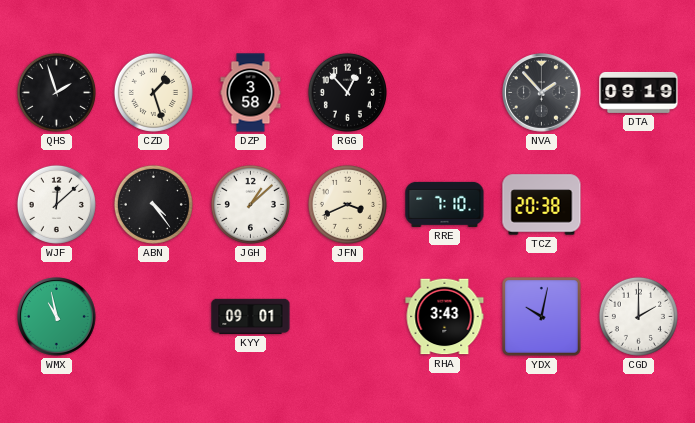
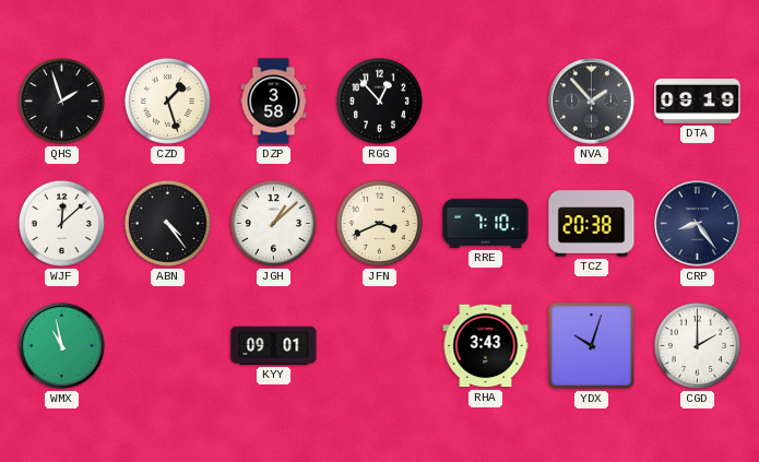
CRP: none -> 8:24
YDX: 10:02 -> 10:03
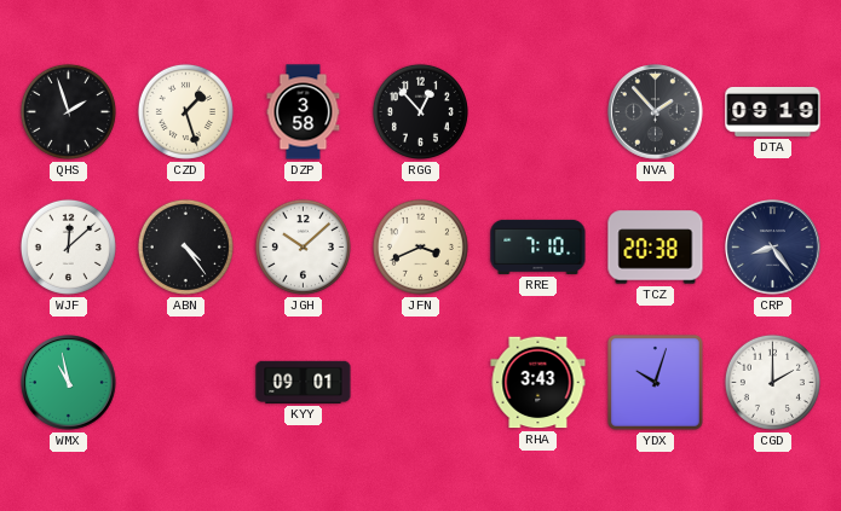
JGH: 1:08 -> 10:08
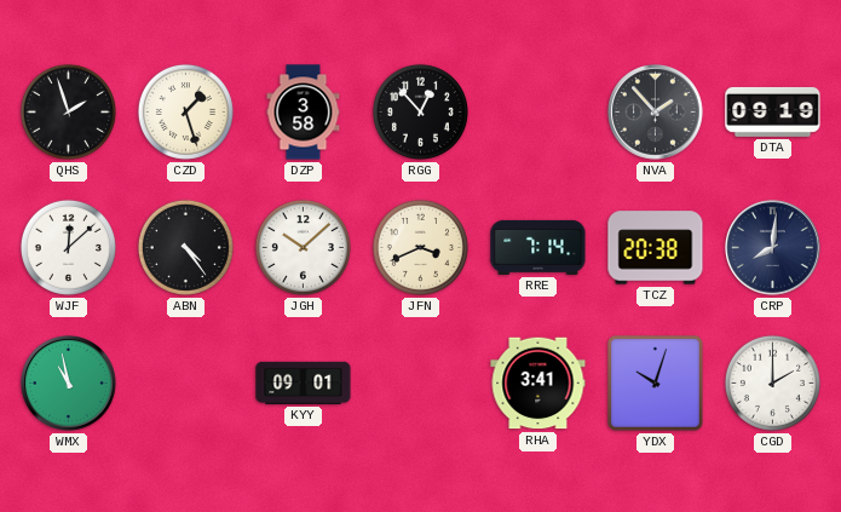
RRE: 7:10 -> 7:14
CRP: 8:24 -> 8:01
RHA: 3:43 -> 3:41
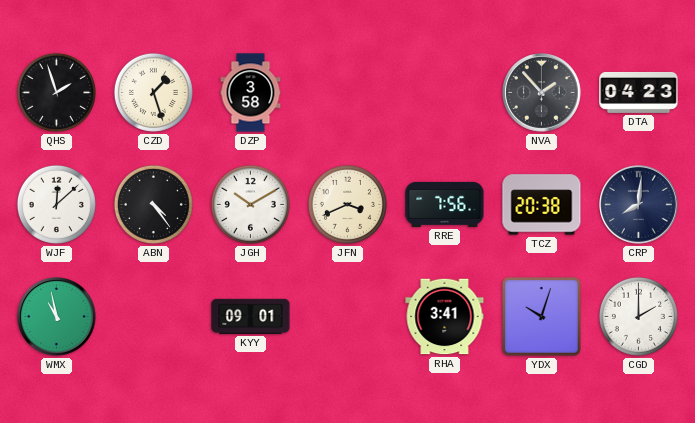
RGG: 12:53 -> none
DTA: 09:19 -> 04:23
JGH: 10:08 -> 10:10
RRE: 7:14 -> 7:56
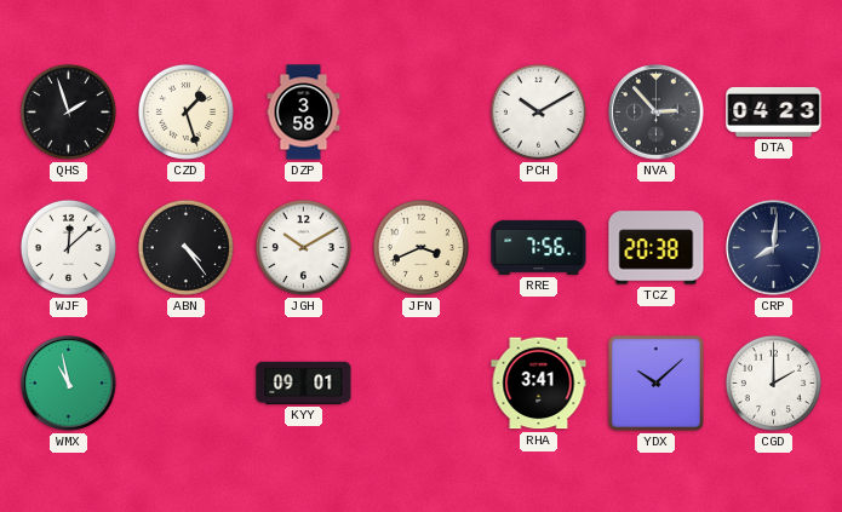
PCH: none -> 10:10
NVA: 1:53 -> 2:53
YDX: 10:03 -> 10:08
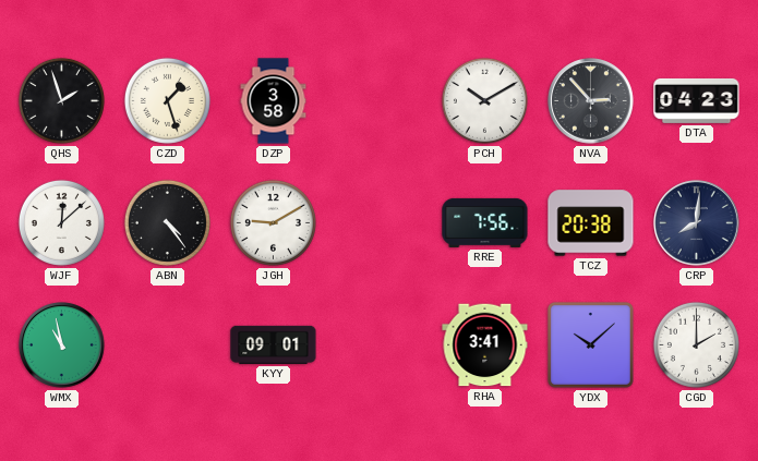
JGH: 10:10 -> 9:10
JFN: 3:41 -> none
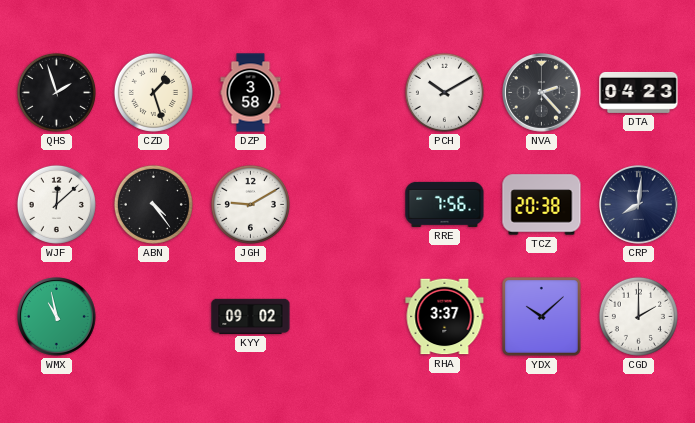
NVA: 2:53 -> 2:23
KYY: 09:01 -> 09:02
RHA: 3:41 -> 3:37
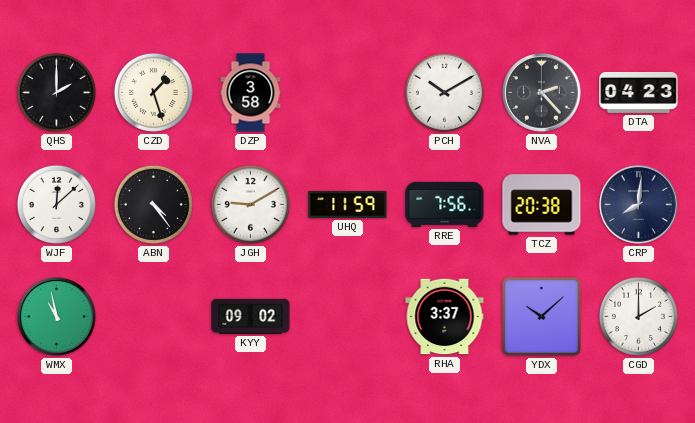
QHS: 1:57 -> 2:00
UHQ: none -> 11:59
